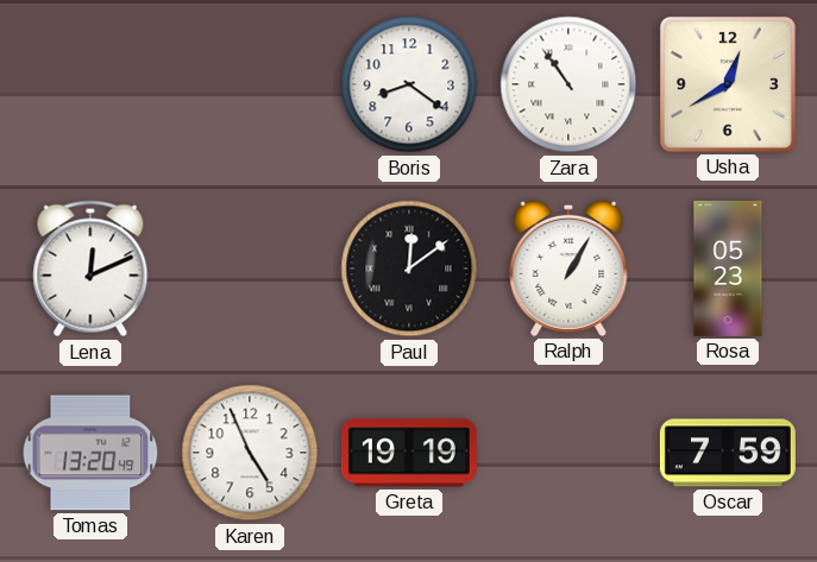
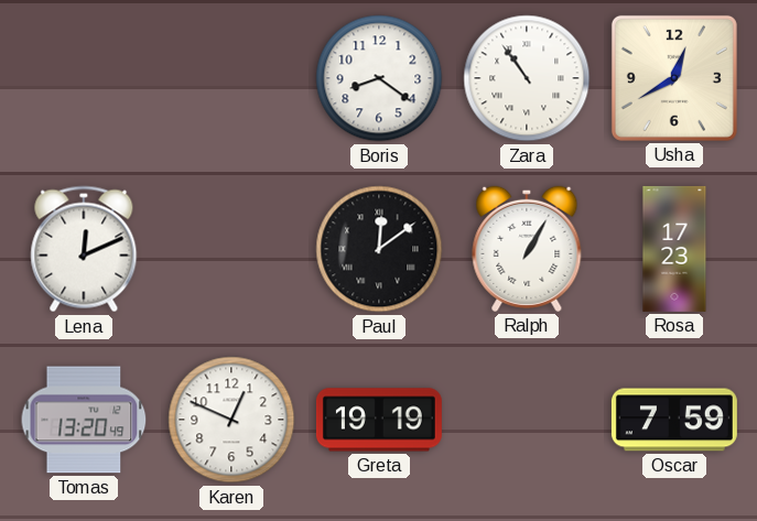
Rosa: 05:23 -> 17:23
Karen: 4:56 -> 12:49
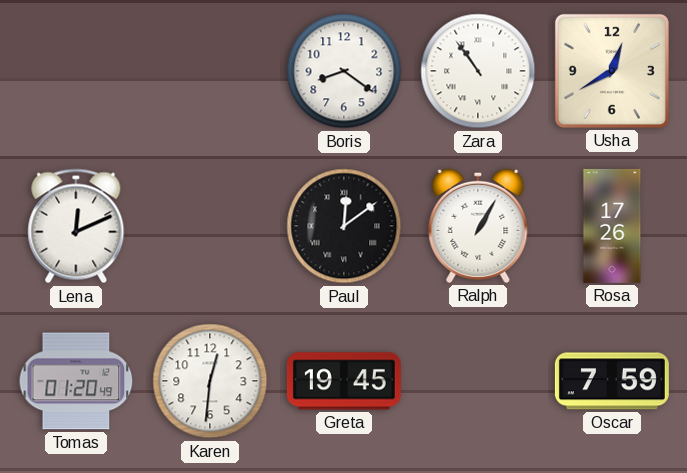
Rosa: 17:23 -> 17:26
Tomas: 13:20 -> 01:20
Karen: 12:49 -> 12:31
Greta: 19:19 -> 19:45
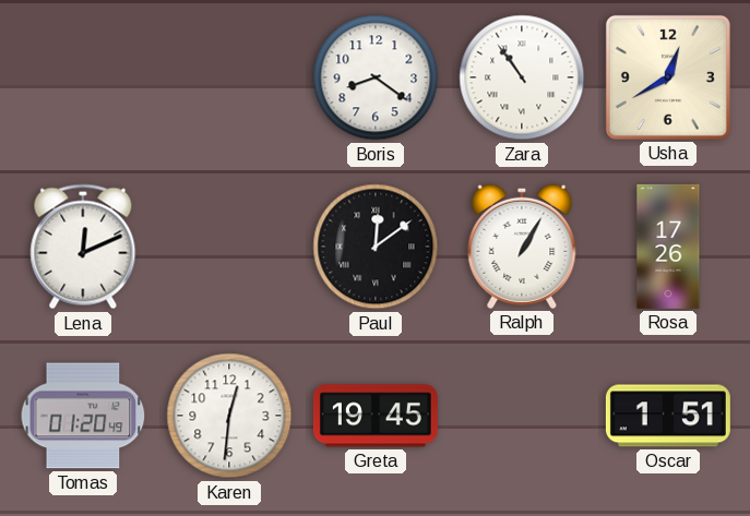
Oscar: 7:59 -> 1:51
